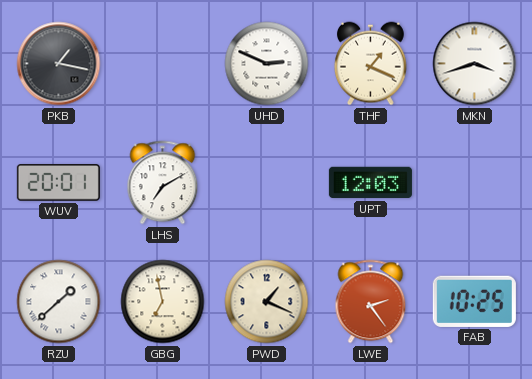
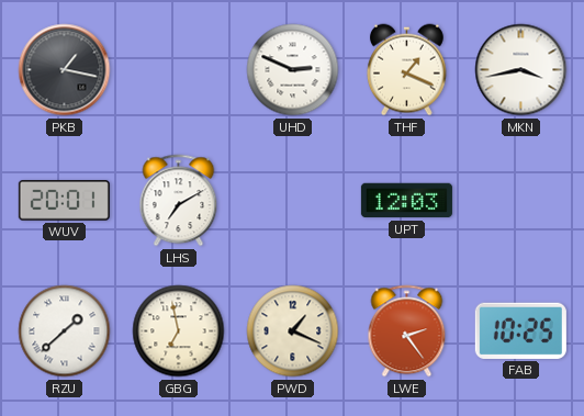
MKN: 3:42 -> 3:43
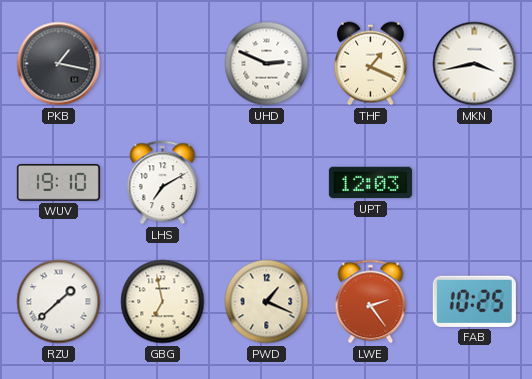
WUV: 20:01 -> 19:10
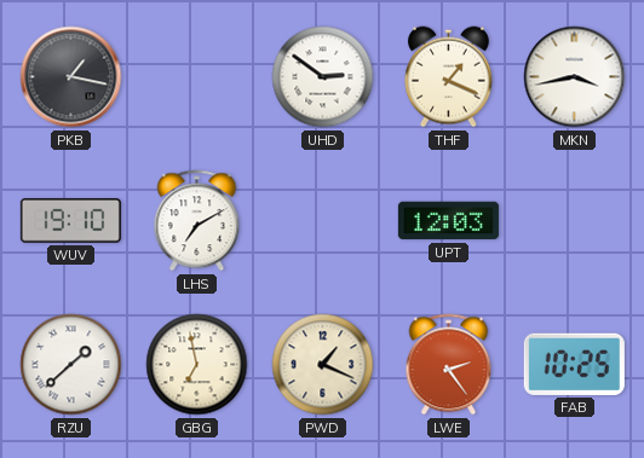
UHD: 2:49 -> 2:51
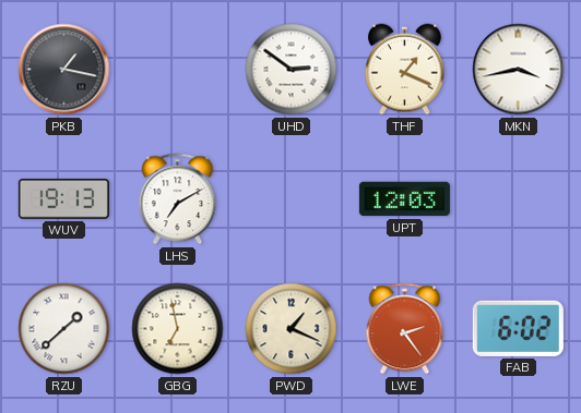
WUV: 19:10 -> 19:13
FAB: 10:25 -> 6:02
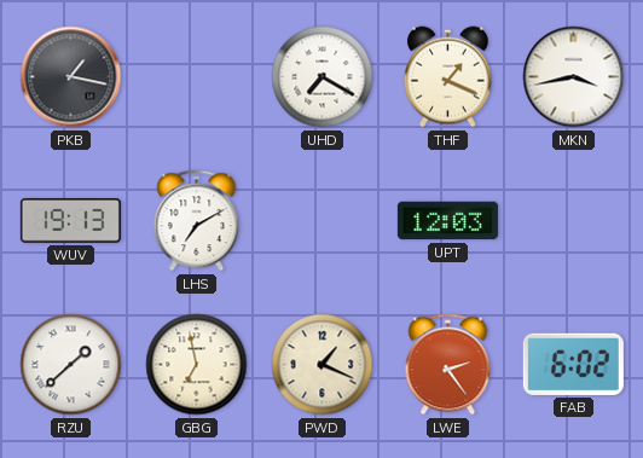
UHD: 2:51 -> 7:20
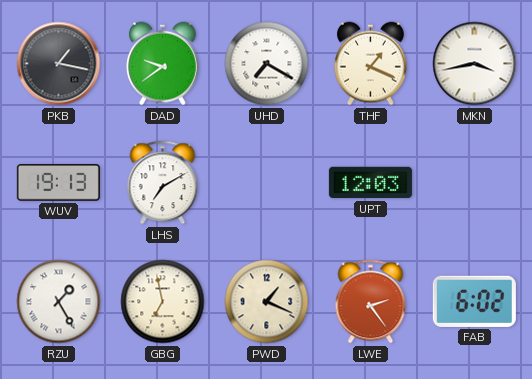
DAD: none -> 9:39
RZU: 1:38 -> 1:25
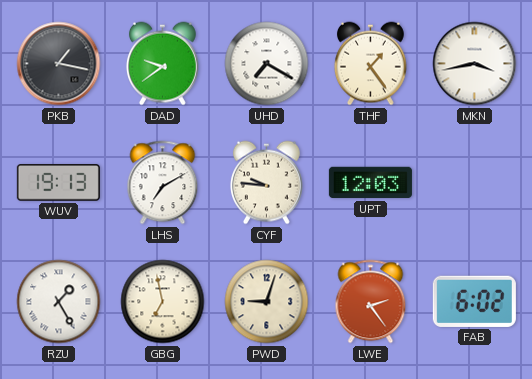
THF: 1:19 -> 1:24
CYF: none -> 9:46
PWD: 1:19 -> 9:03
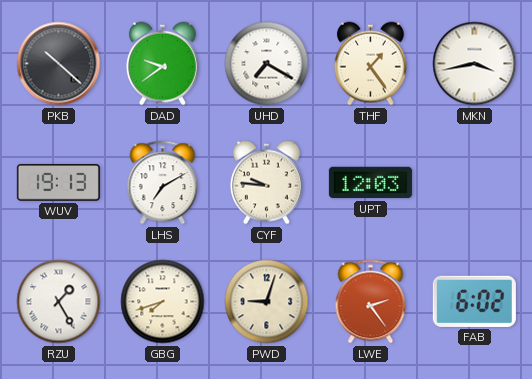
PKB: 1:17 -> 10:22
GBG: 6:58 -> 7:42
